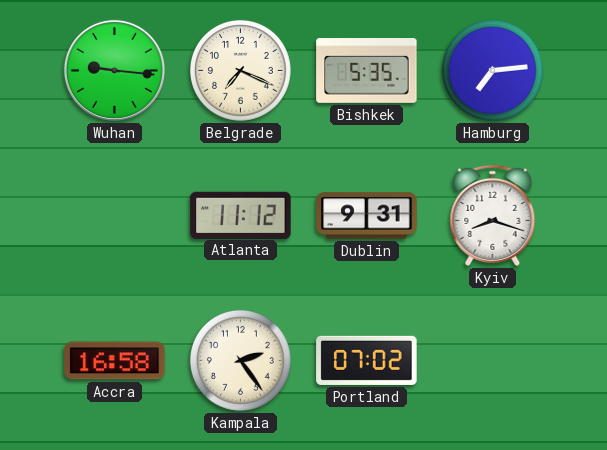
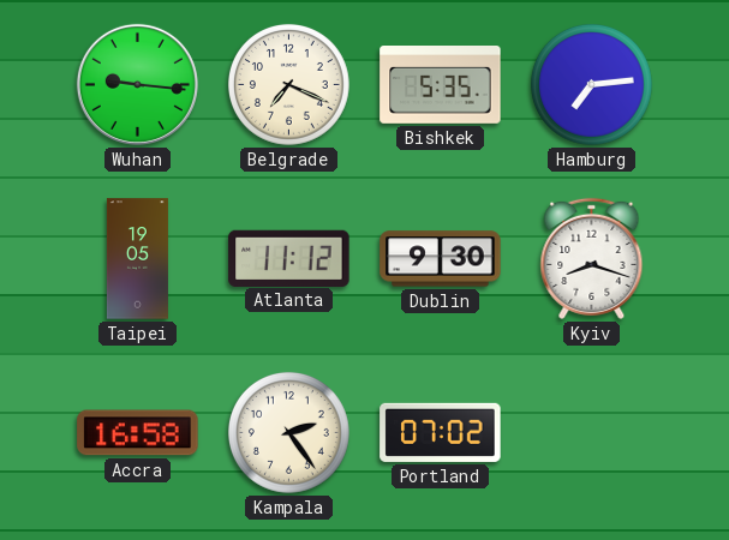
Taipei: none -> 19:05
Dublin: 9:31 -> 9:30
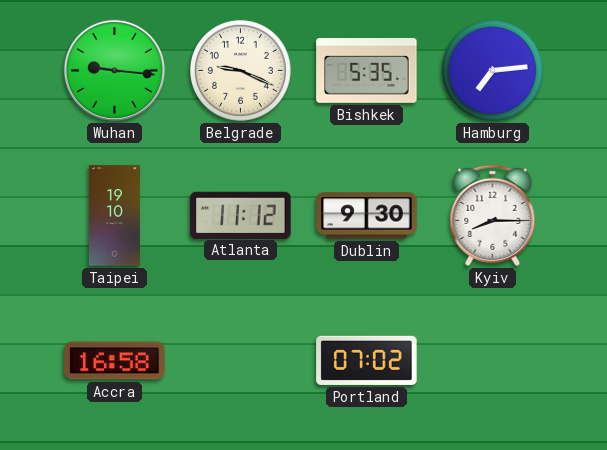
Belgrade: 7:19 -> 9:19
Taipei: 19:05 -> 19:10
Kyiv: 8:18 -> 8:15
Kampala: 2:24 -> none
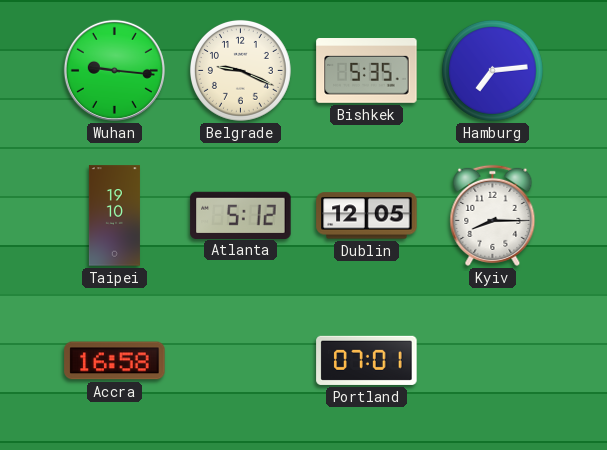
Atlanta: 11:12 -> 5:12
Dublin: 9:30 -> 12:05
Portland: 07:02 -> 07:01
